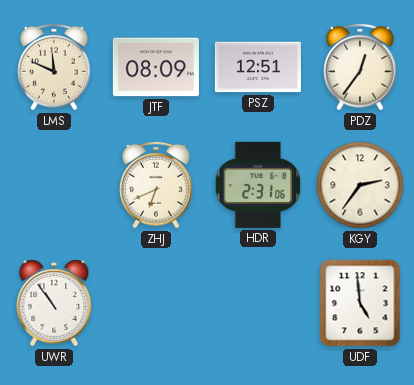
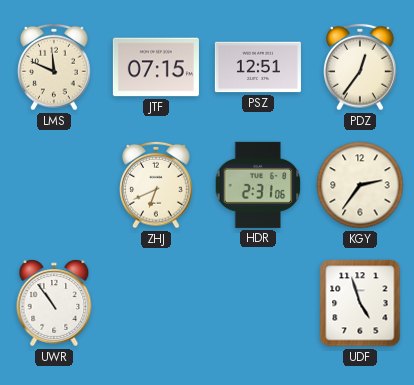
JTF: 08:09 -> 07:15
UDF: 4:59 -> 4:57
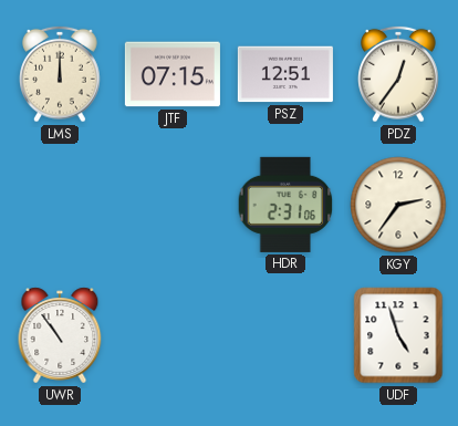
LMS: 11:49 -> 12:00
ZHJ: 6:41 -> none
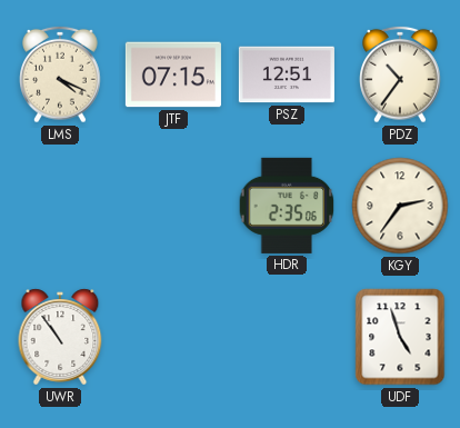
LMS: 12:00 -> 4:19
PDZ: 12:36 -> 10:36
HDR: 2:31 -> 2:35
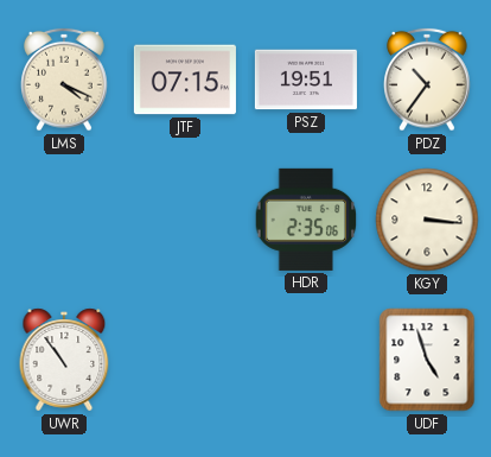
PSZ: 12:51 -> 19:51
KGY: 2:36 -> 3:16
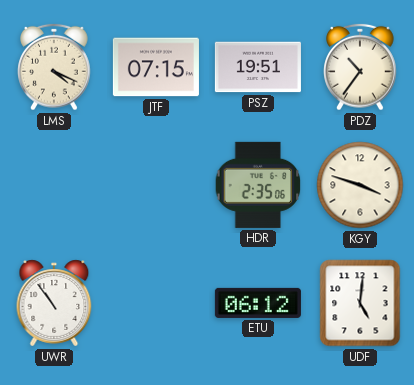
KGY: 3:16 -> 3:48
ETU: none -> 06:12
UDF: 4:57 -> 5:01
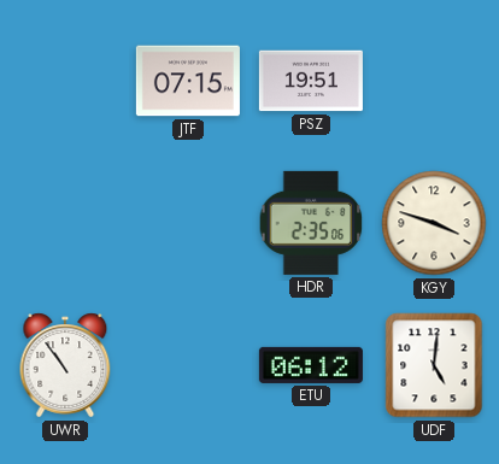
LMS: 4:19 -> none
PDZ: 10:36 -> none
